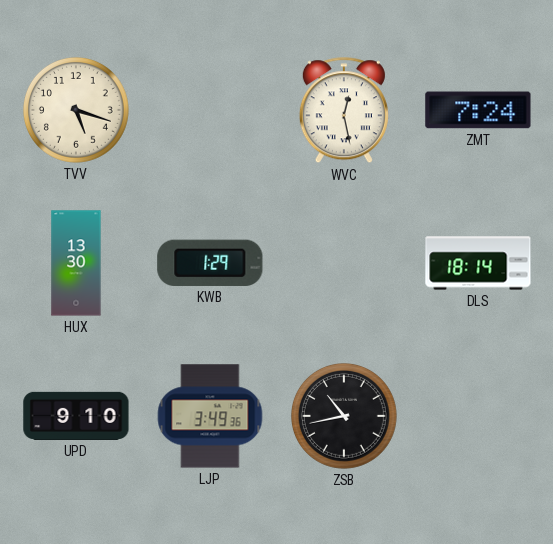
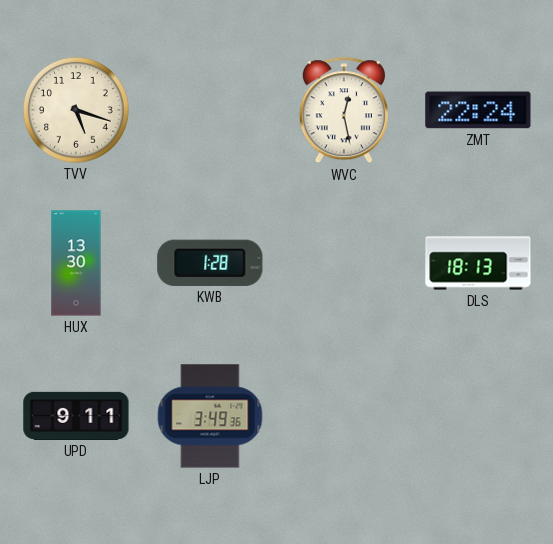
ZMT: 7:24 -> 22:24
KWB: 1:29 -> 1:28
DLS: 18:14 -> 18:13
UPD: 9:10 -> 9:11
ZSB: 10:43 -> none
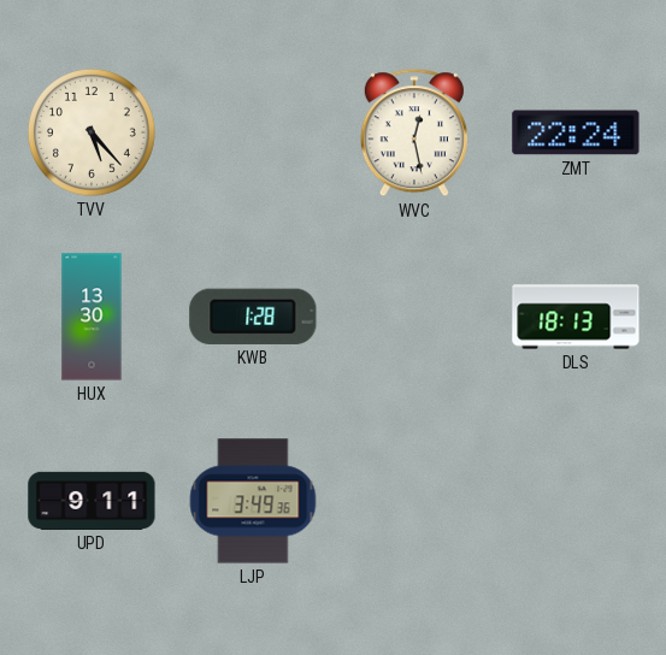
TVV: 5:18 -> 5:23
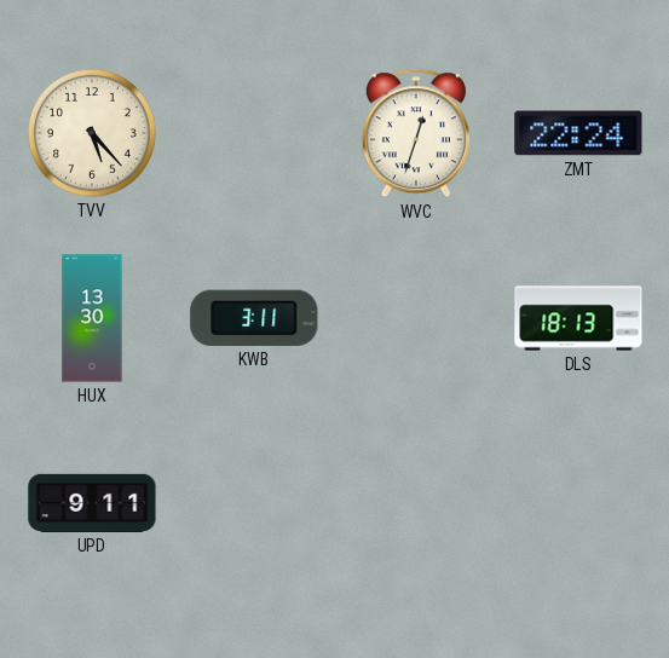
WVC: 12:28 -> 12:33
KWB: 1:28 -> 3:11
LJP: 3:49 -> none
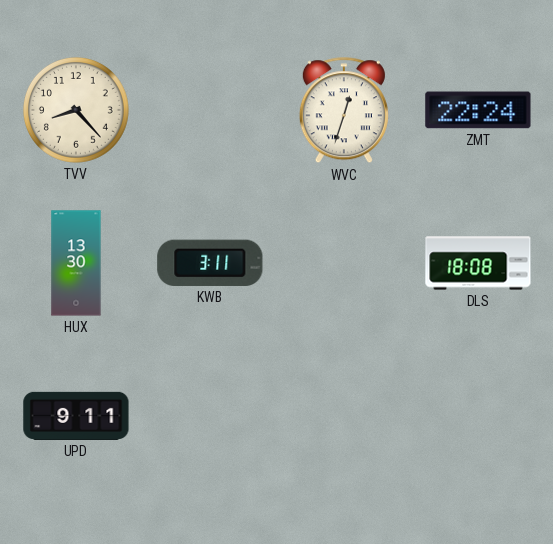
TVV: 5:23 -> 8:23
DLS: 18:13 -> 18:08
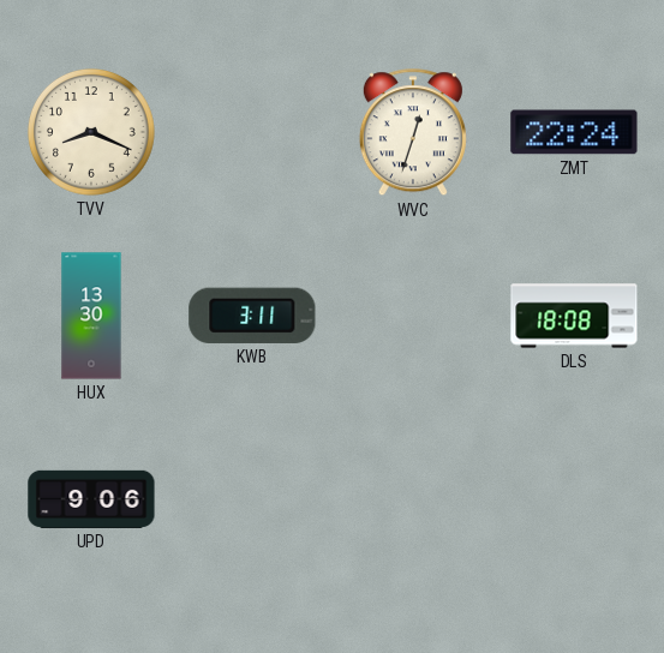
TVV: 8:23 -> 8:19
UPD: 9:11 -> 9:06
